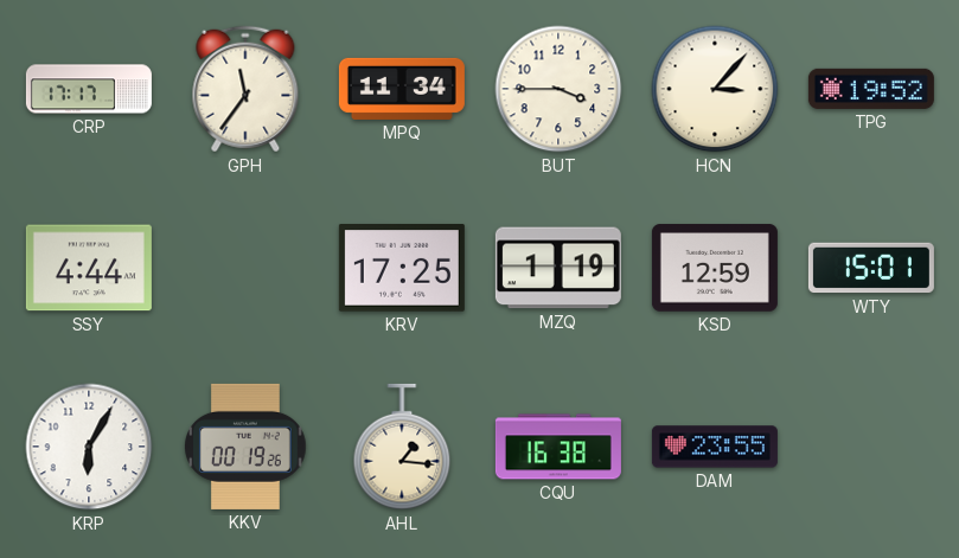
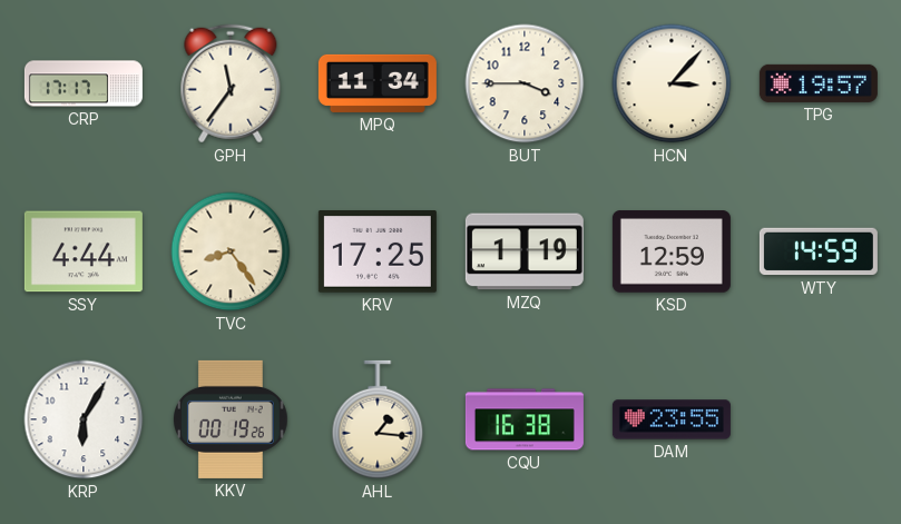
TPG: 19:52 -> 19:57
TVC: none -> 8:24
WTY: 15:01 -> 14:59
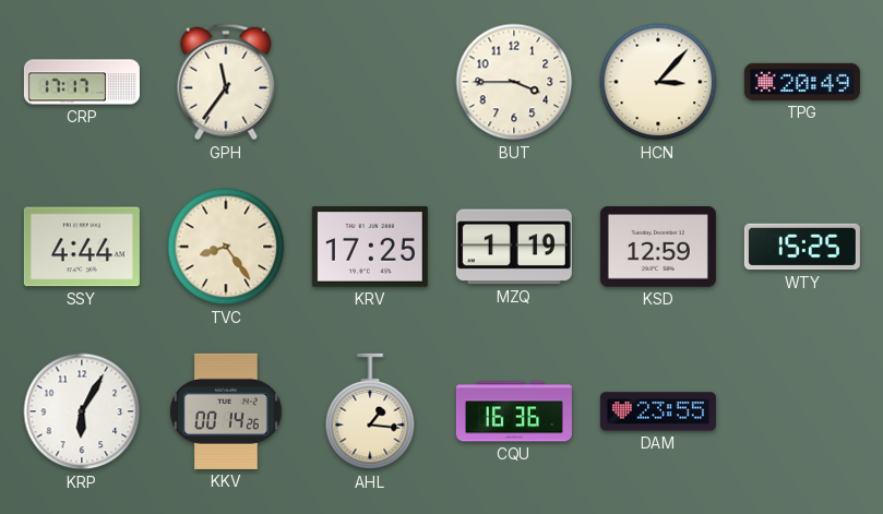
MPQ: 11:34 -> none
TPG: 19:57 -> 20:49
WTY: 14:59 -> 15:25
KKV: 00:19 -> 00:14
CQU: 16:38 -> 16:36
